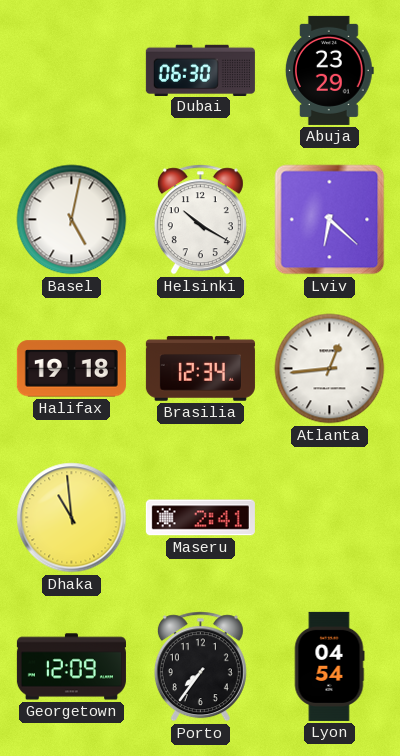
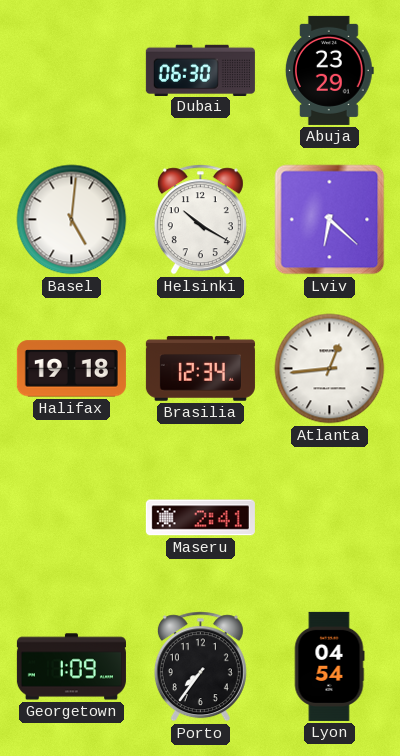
Basel: 5:02 -> 5:01
Dhaka: 10:59 -> none
Georgetown: 12:09 -> 1:09
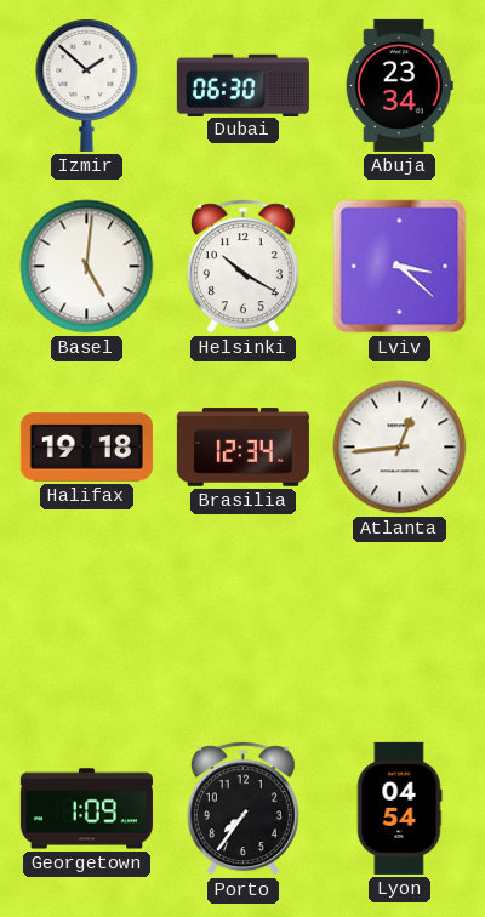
Izmir: none -> 1:52
Abuja: 23:29 -> 23:34
Lviv: 6:22 -> 3:22
Maseru: 2:41 -> none
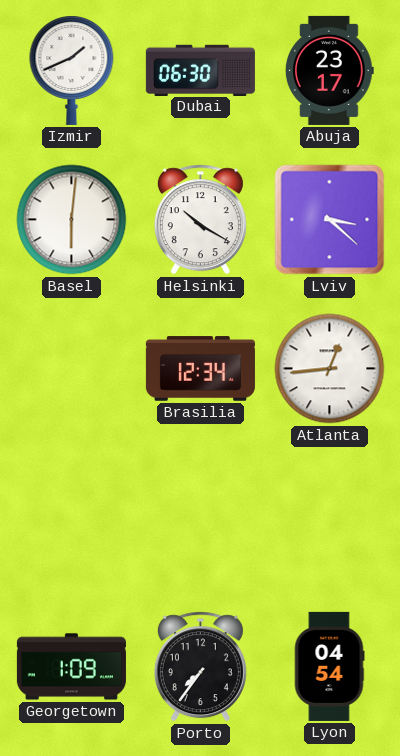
Izmir: 1:52 -> 1:41
Abuja: 23:34 -> 23:17
Basel: 5:01 -> 6:01
Halifax: 19:18 -> none
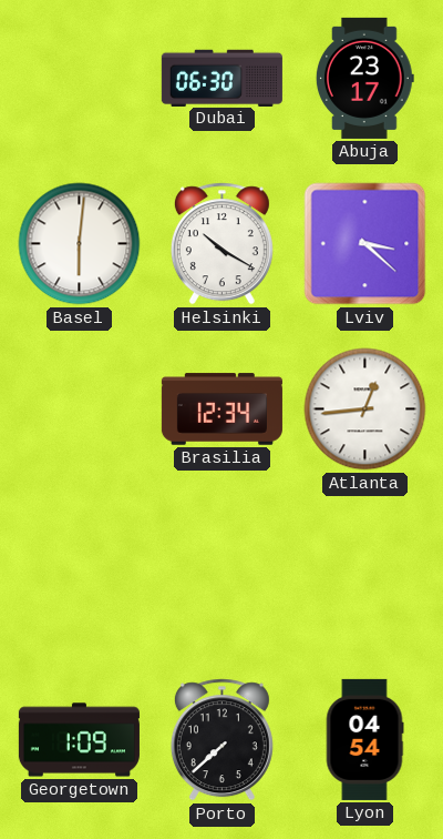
Izmir: 1:41 -> none
Porto: 7:36 -> 7:38
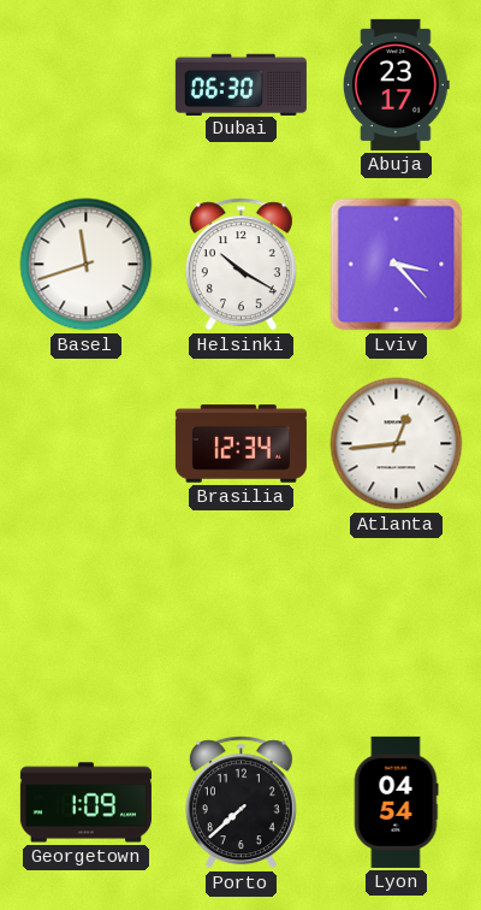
Basel: 6:01 -> 11:42
Lviv: 3:22 -> 3:23
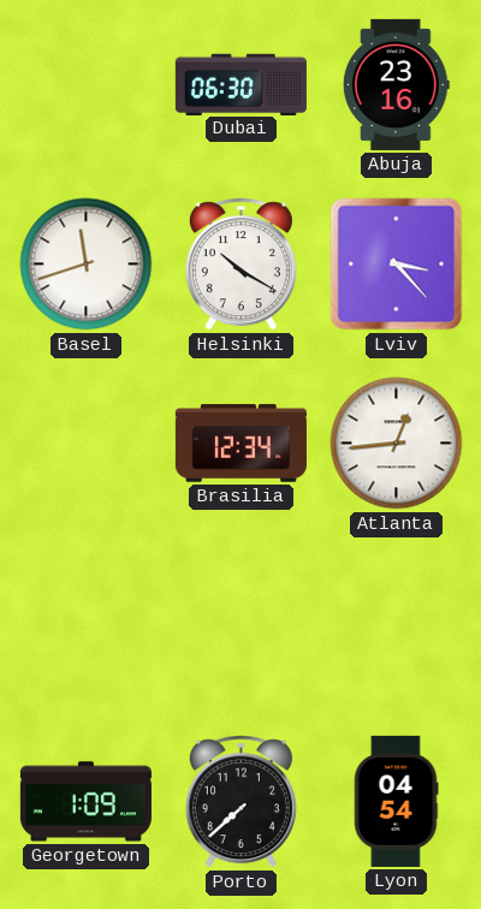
Abuja: 23:17 -> 23:16
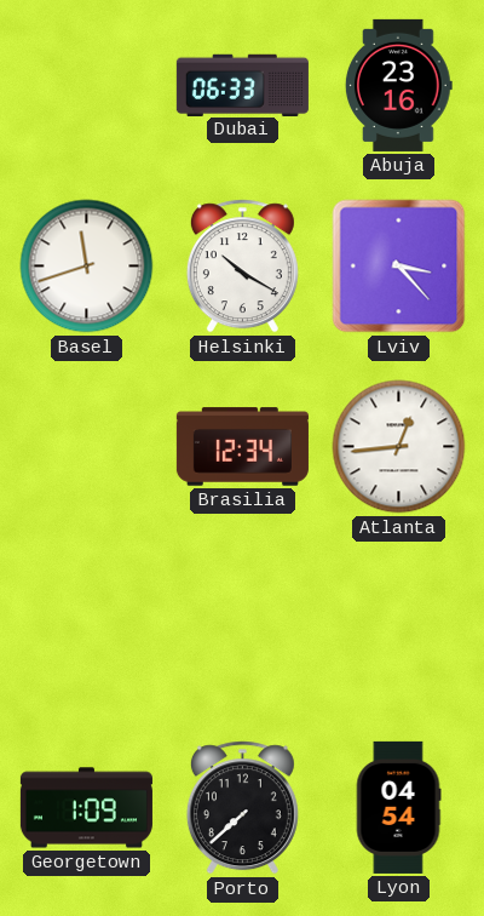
Dubai: 06:30 -> 06:33
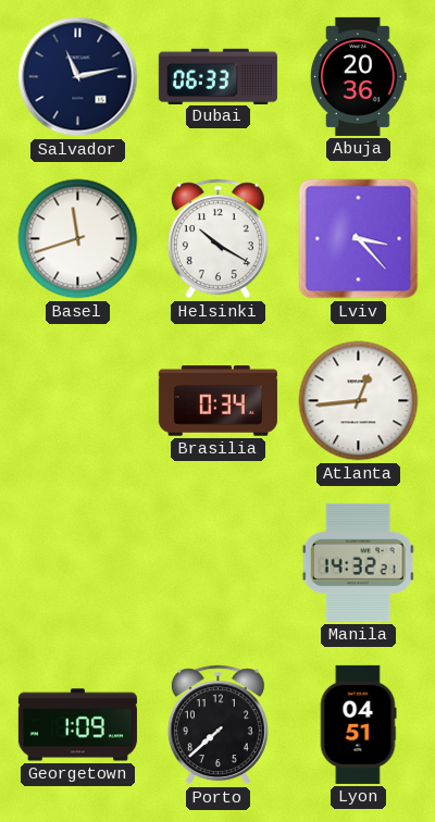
Salvador: none -> 11:13
Abuja: 23:16 -> 20:36
Brasilia: 12:34 -> 0:34
Manila: none -> 14:32
Lyon: 04:54 -> 04:51
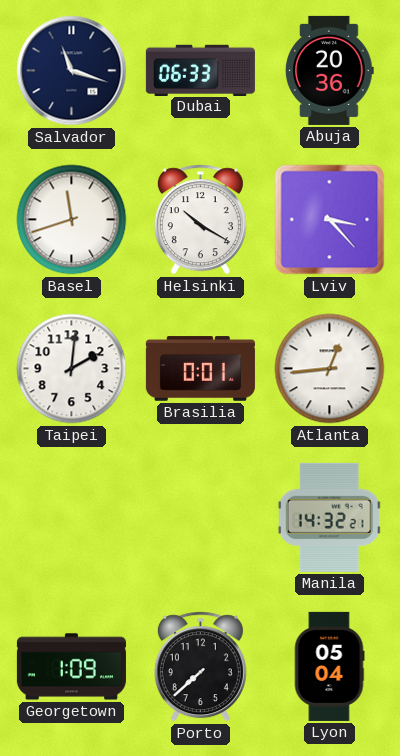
Salvador: 11:13 -> 11:18
Taipei: none -> 2:01
Brasilia: 0:34 -> 0:01
Lyon: 04:51 -> 05:04
